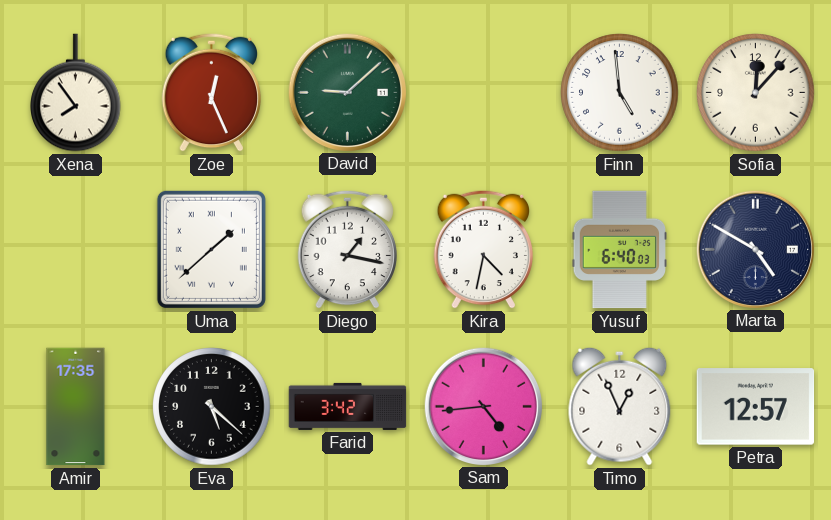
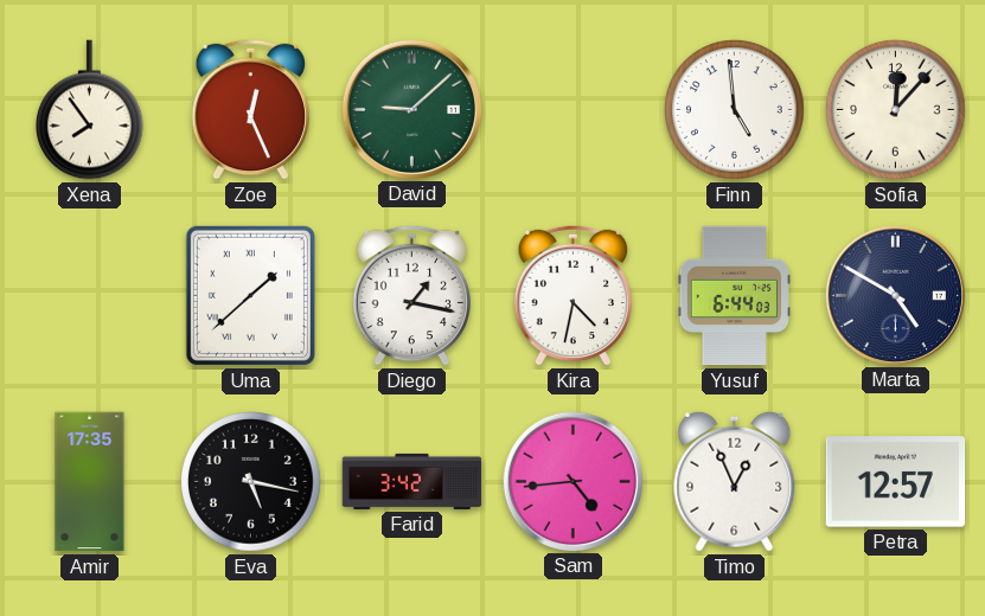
Yusuf: 6:40 -> 6:44
Eva: 5:22 -> 5:17
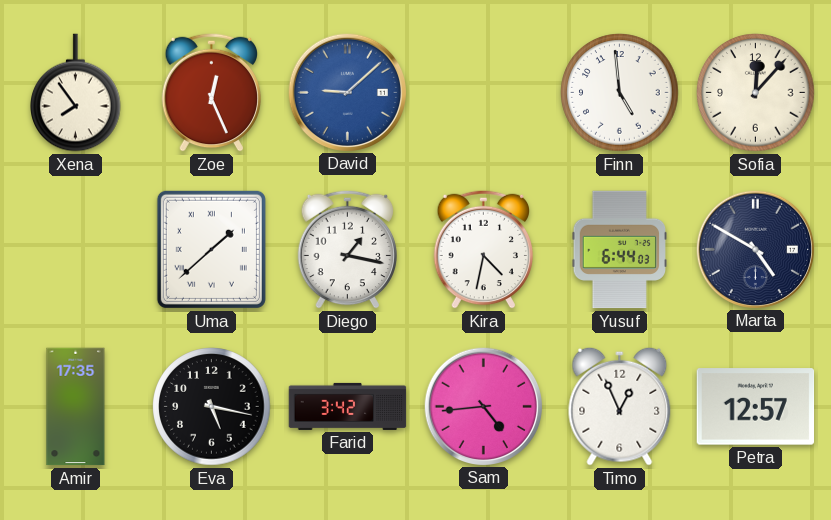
David dial: green -> blue
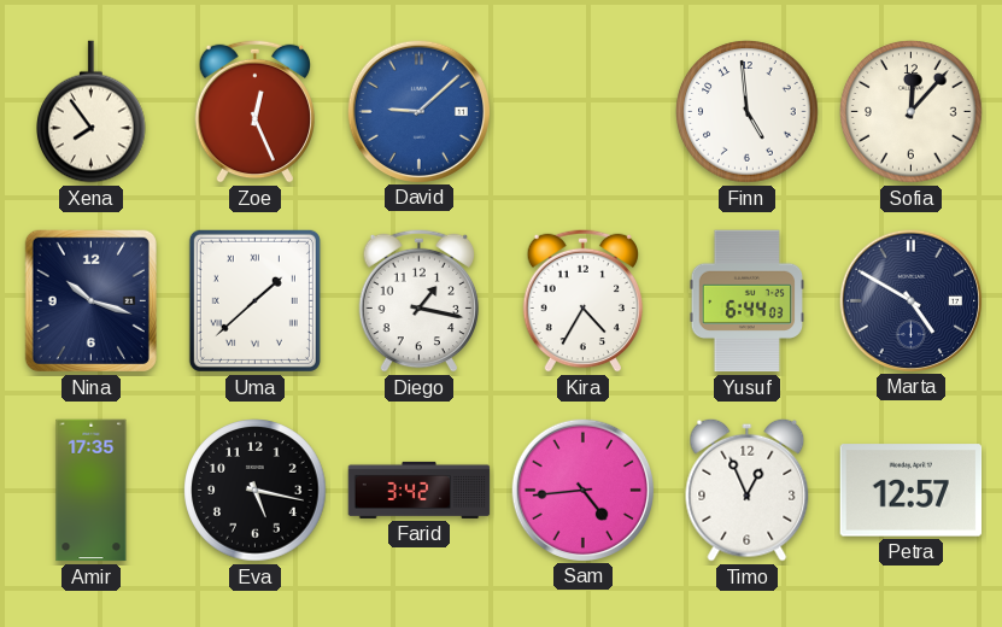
Nina: none -> 10:18
Kira: 4:32 -> 4:35
